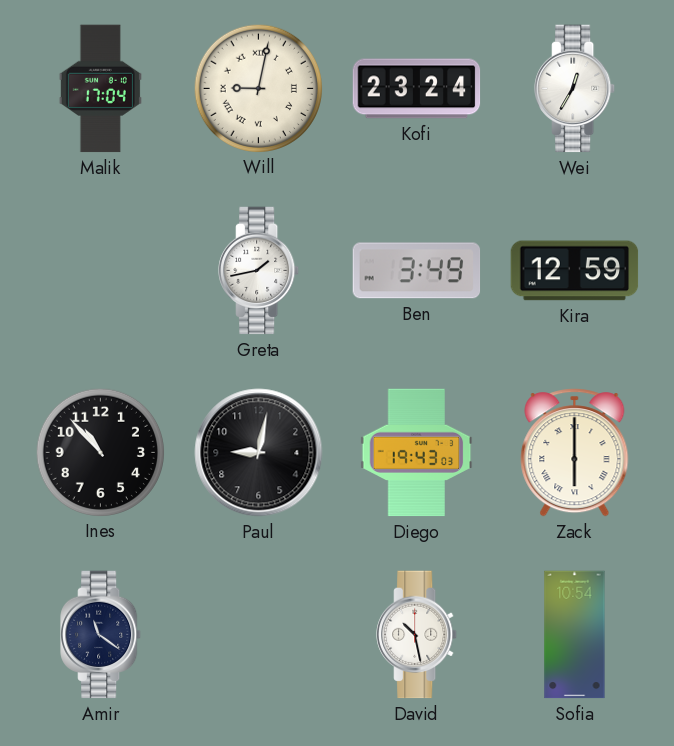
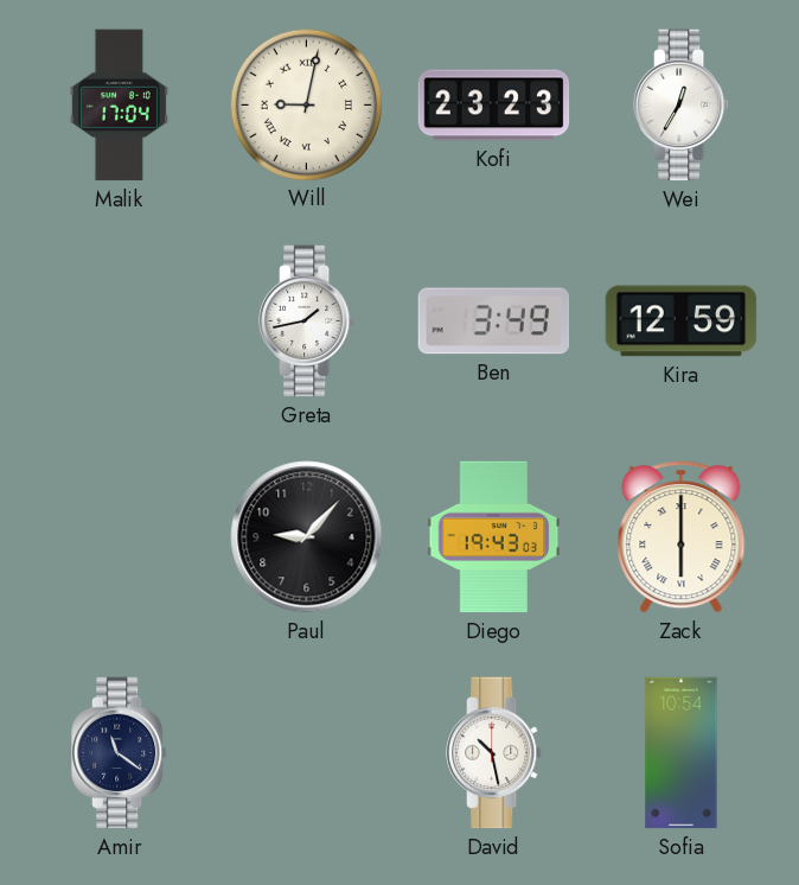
Kofi: 23:24 -> 23:23
Ines: 10:53 -> none
Paul: 9:02 -> 9:07
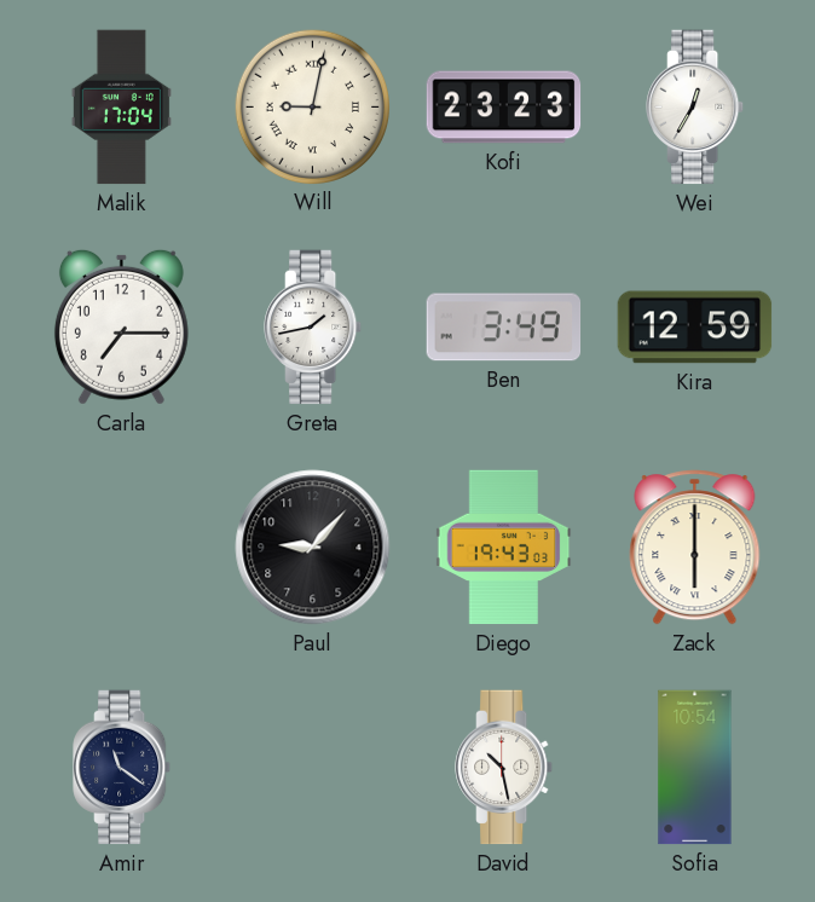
Carla: none -> 7:15
